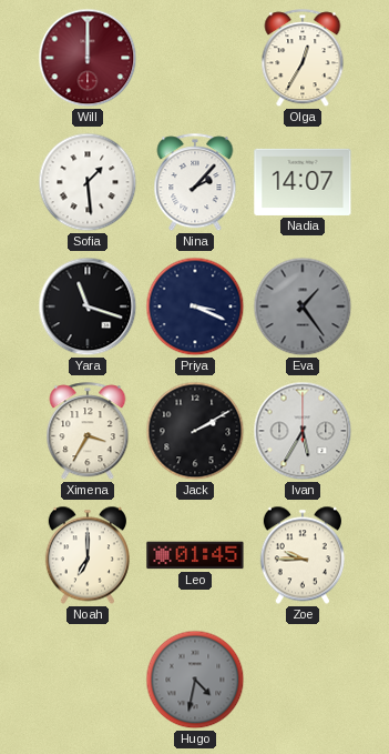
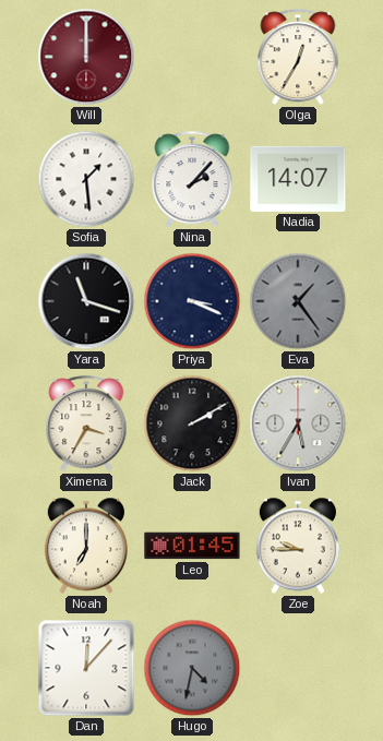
Dan: none -> 12:07
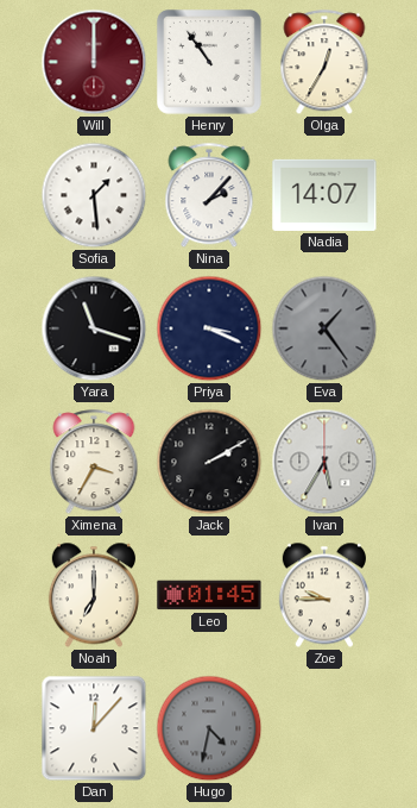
Henry: none -> 10:54
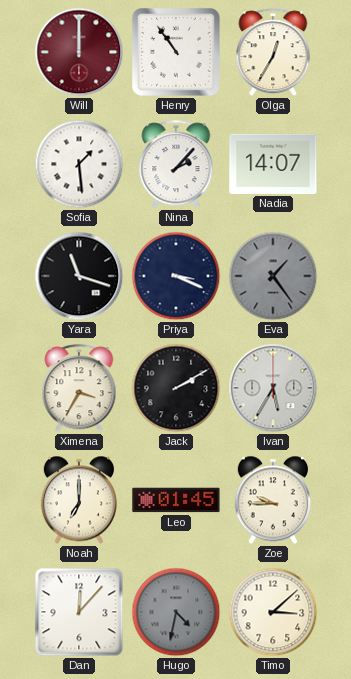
Timo: none -> 3:08
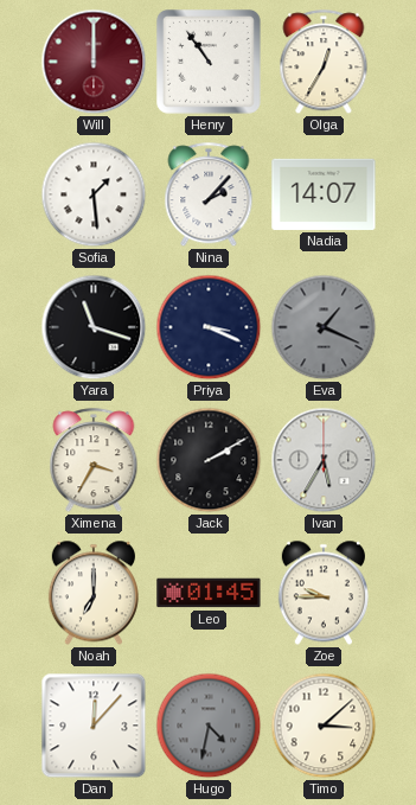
Eva: 1:24 -> 1:19
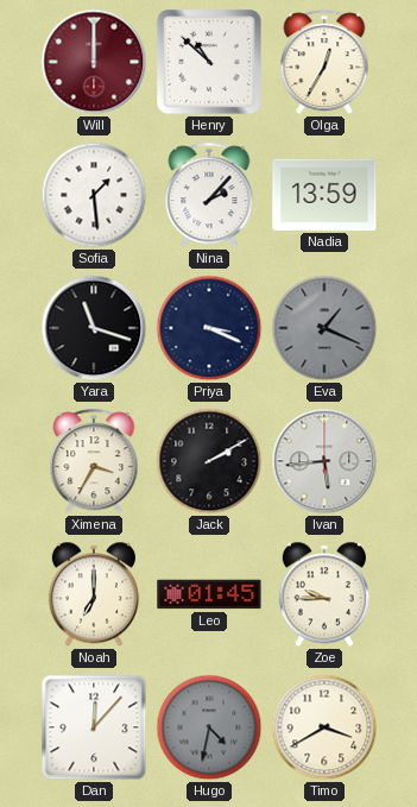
Henry: 10:54 -> 10:52
Nadia: 14:07 -> 13:59
Ivan: 5:35 -> 5:44
Timo: 3:08 -> 3:40
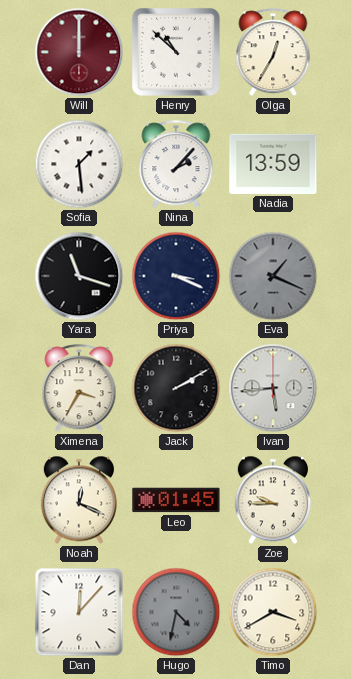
Noah: 7:00 -> 12:19
